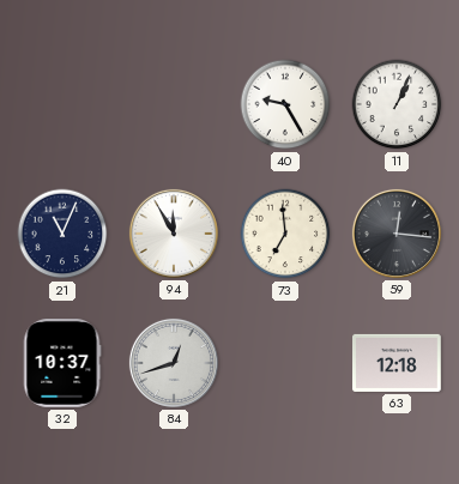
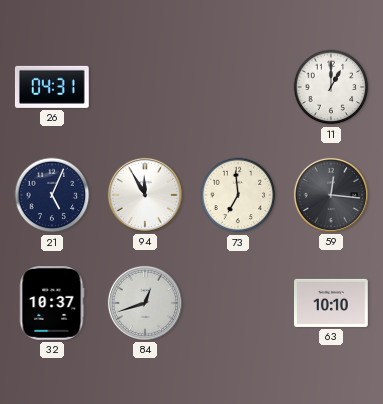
26: none -> 04:31
40: 9:25 -> none
11: 1:04 -> 1:00
21: 11:04 -> 5:04
63: 12:18 -> 10:10
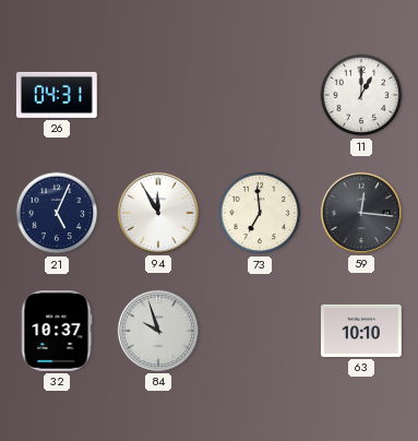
84: 12:42 -> 9:57
